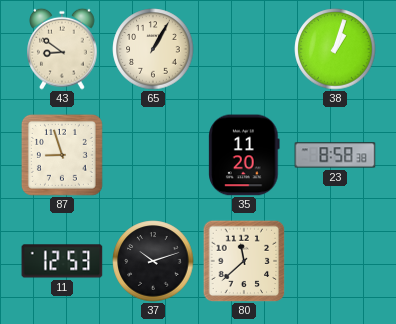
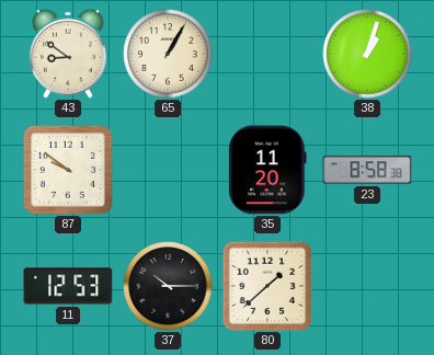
87: 8:57 -> 9:51
37: 10:12 -> 10:15
80: 11:38 -> 1:38
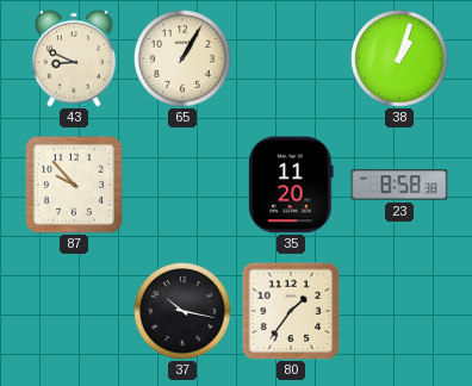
43: 8:51 -> 8:49
87: 9:51 -> 9:53
11: 12:53 -> none
37: 10:15 -> 10:17
80: 1:38 -> 1:36
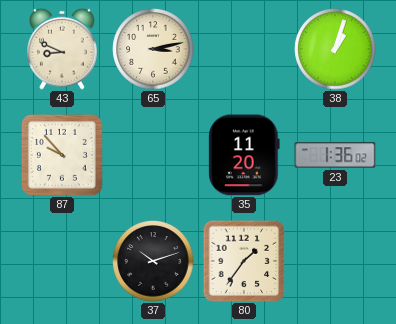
65: 1:05 -> 3:13
23: 8:58 -> 1:36
37: 10:17 -> 10:12
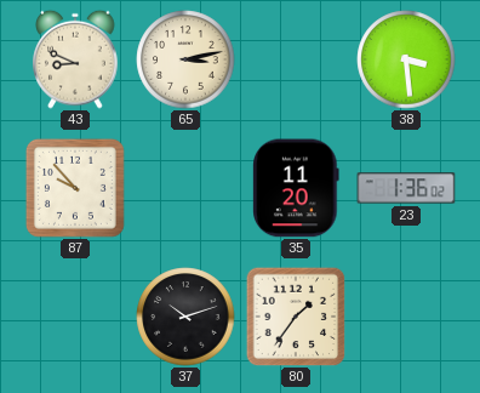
38: 1:03 -> 3:29
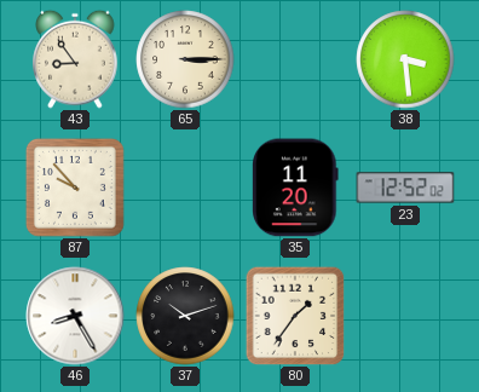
43: 8:49 -> 8:54
65: 3:13 -> 3:15
23: 1:36 -> 12:52
46: none -> 8:25
